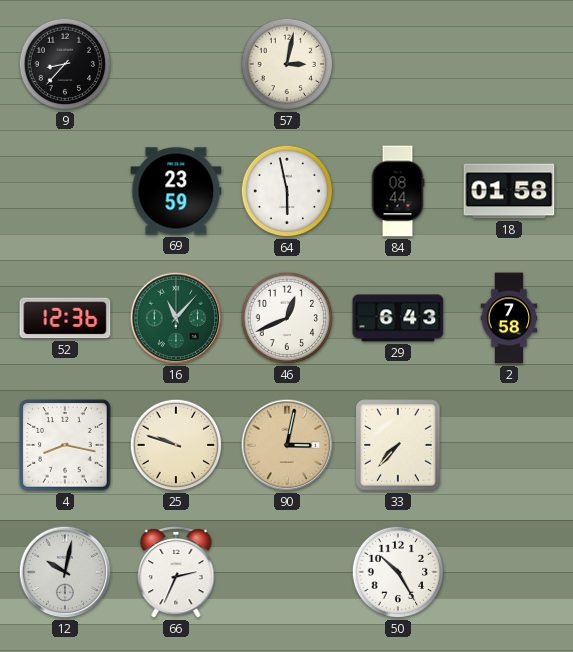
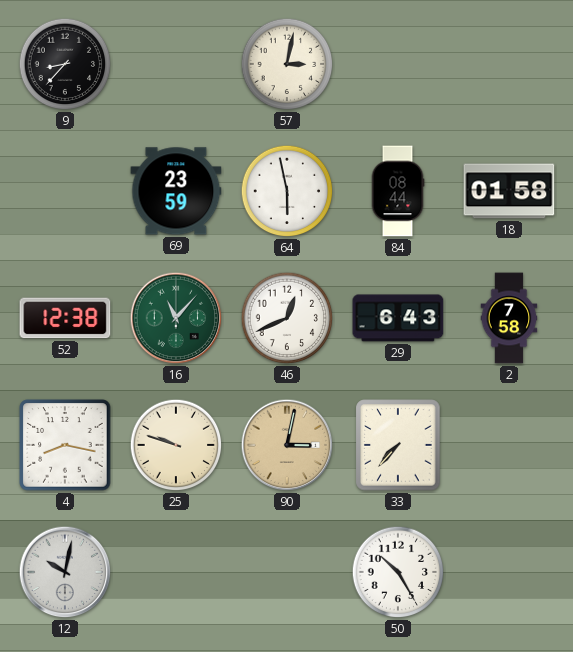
52: 12:36 -> 12:38
66: 2:34 -> none
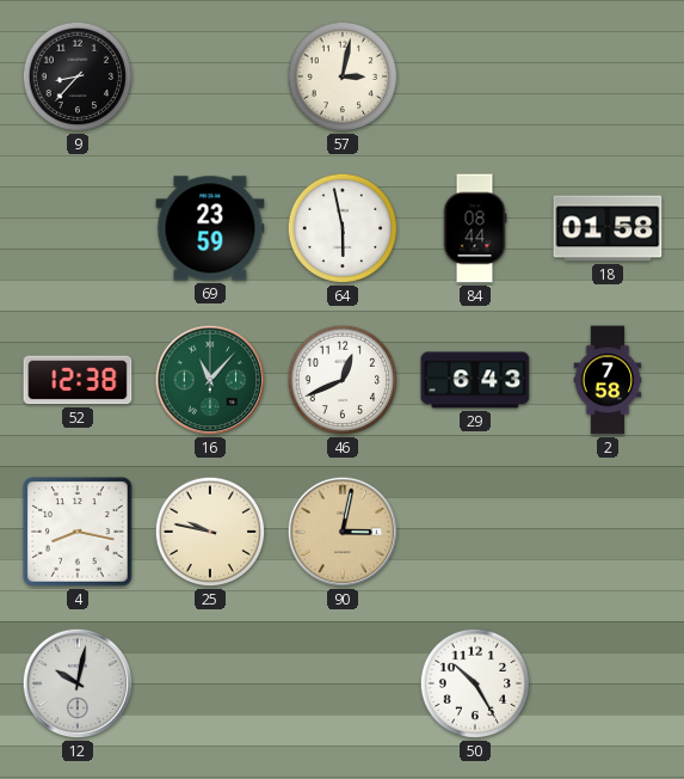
25: 9:48 -> 9:47
33: 7:37 -> none
